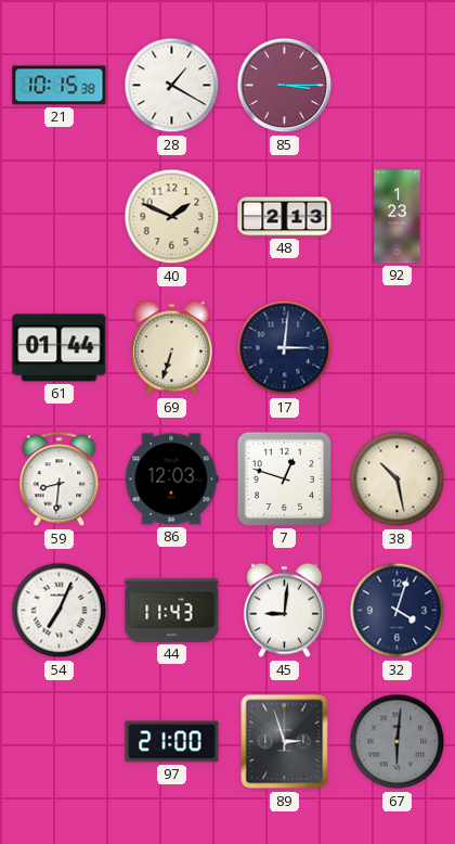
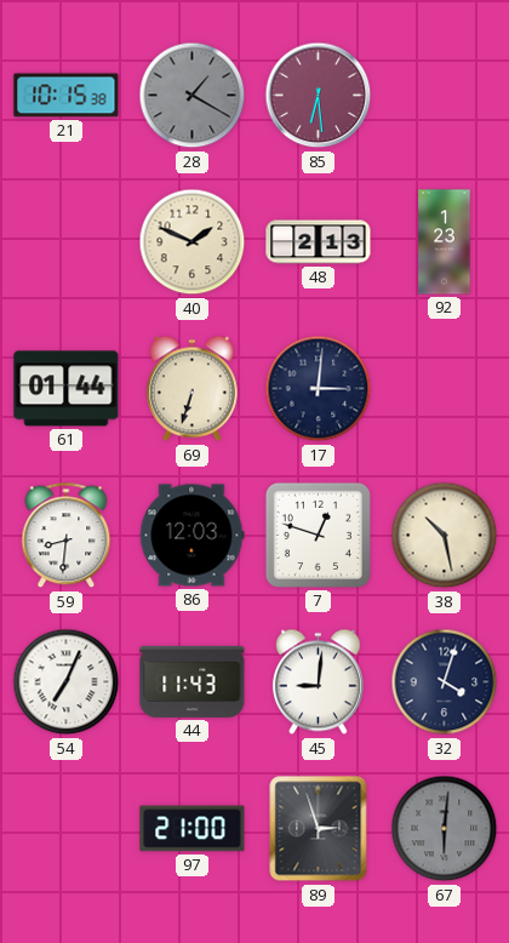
28 dial: white -> grey
85: 3:15 -> 6:29
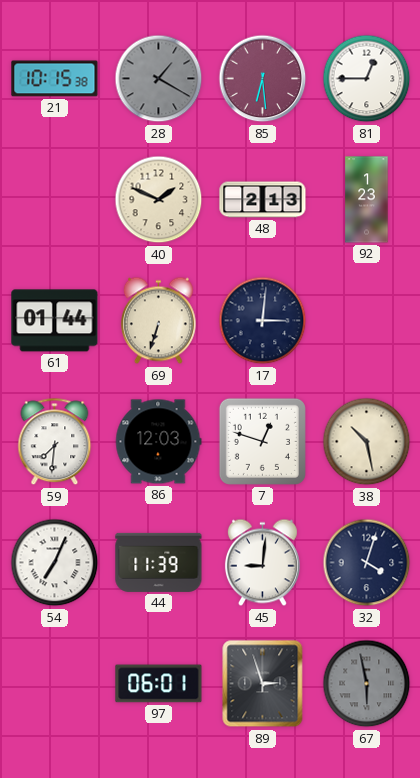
81: none -> 12:45
59: 8:31 -> 7:31
44: 11:43 -> 11:39
97: 21:00 -> 06:01
67: 6:01 -> 5:58
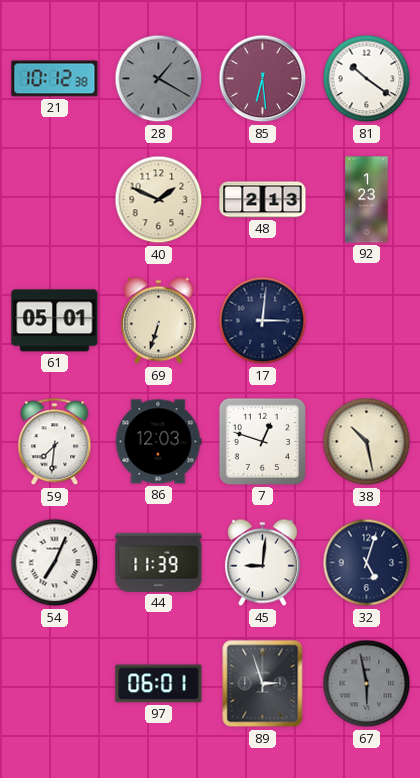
21: 10:15 -> 10:12
81: 12:45 -> 10:21
61: 01:44 -> 05:01
32: 4:03 -> 5:03
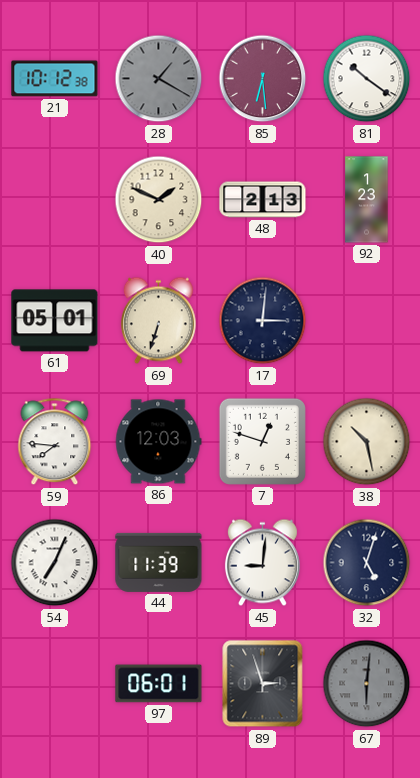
59: 7:31 -> 7:46
67: 5:58 -> 6:01
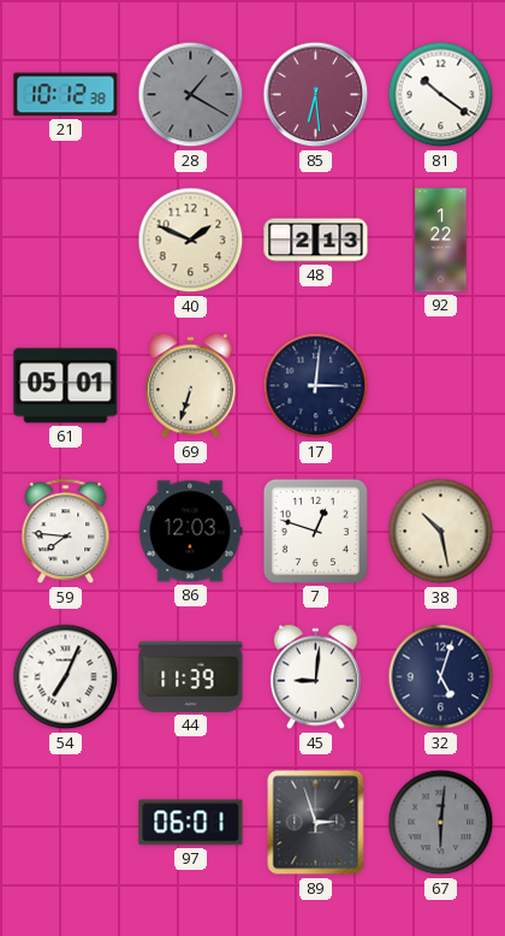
92: 1:23 -> 1:22
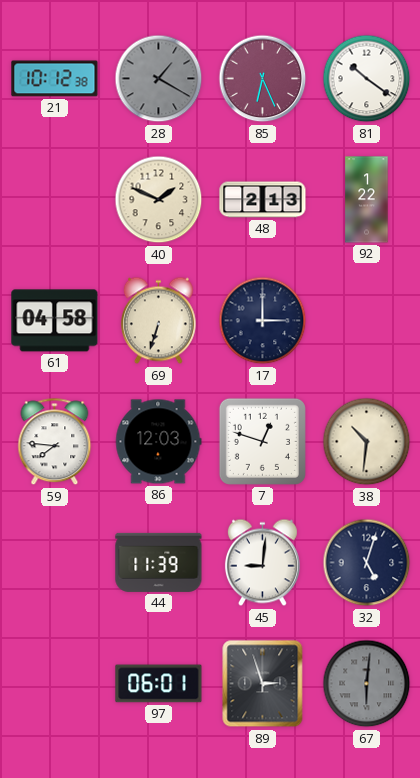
85: 6:29 -> 6:26
61: 05:01 -> 04:58
17: 3:01 -> 3:00
38: 10:28 -> 10:31
54: 7:04 -> none
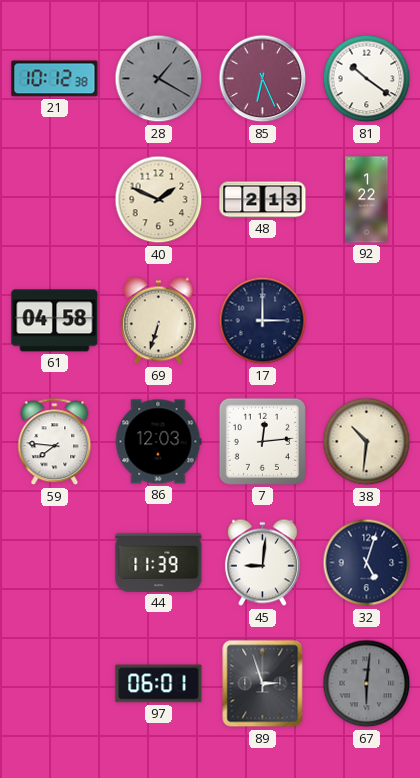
7: 12:48 -> 12:14
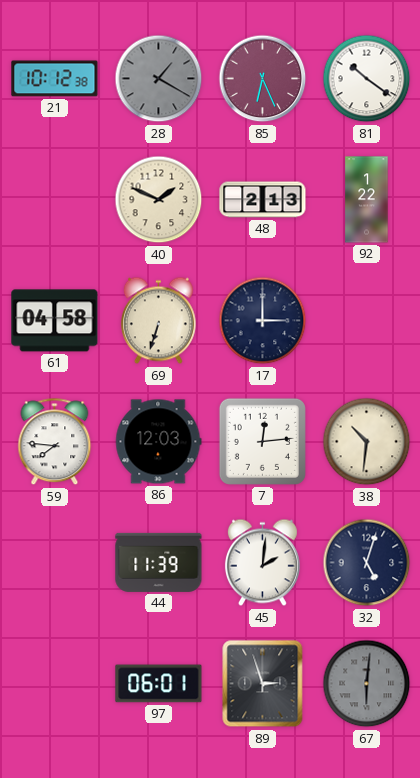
45: 9:01 -> 2:01
